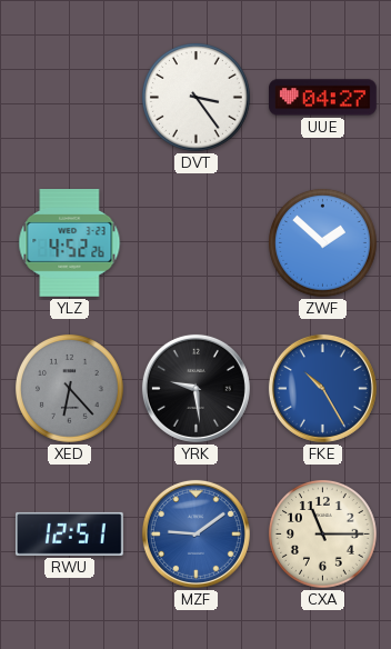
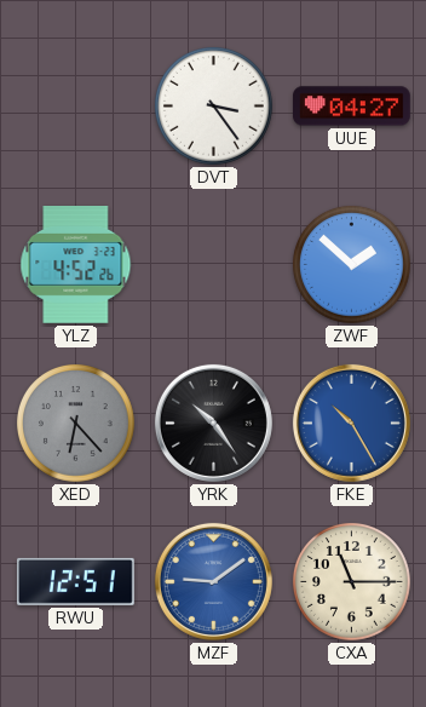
YRK: 9:29 -> 10:24
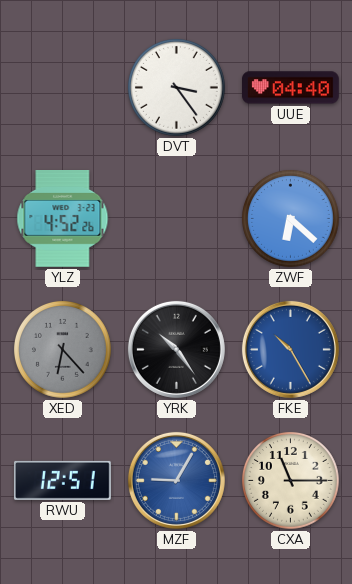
UUE: 04:27 -> 04:40
ZWF: 1:52 -> 6:22
MZF: 9:09 -> 9:05
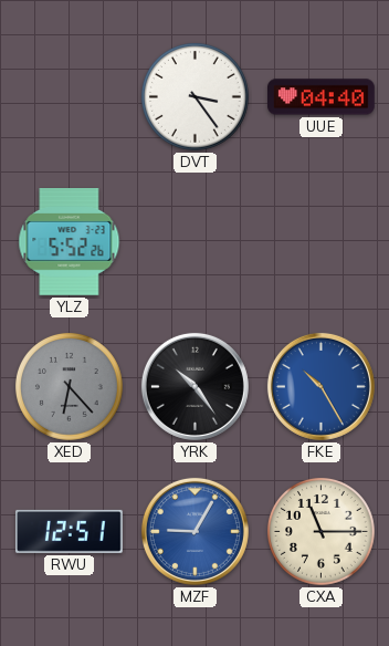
YLZ: 4:52 -> 5:52
ZWF: 6:22 -> none
